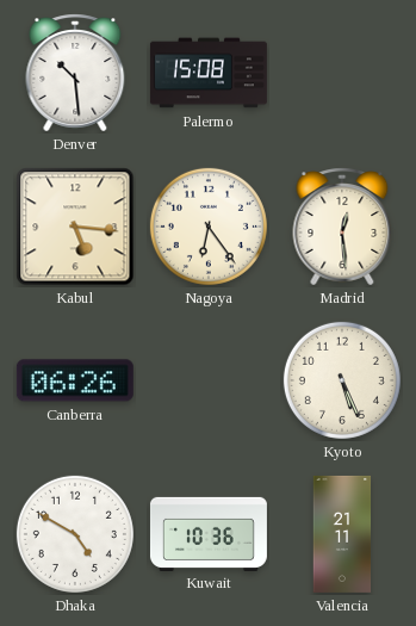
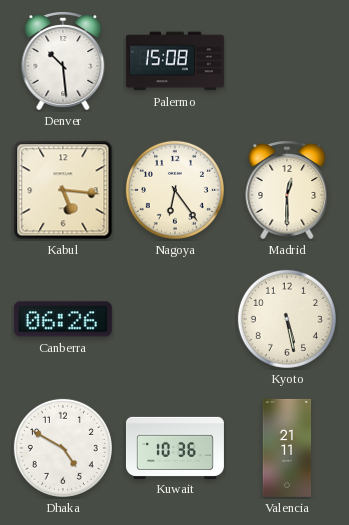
Madrid: 12:29 -> 12:30
Kyoto: 5:26 -> 5:28
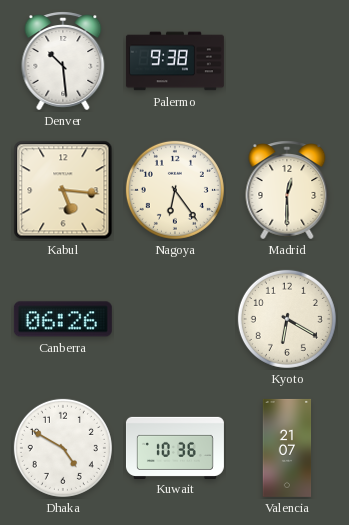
Palermo: 15:08 -> 9:38
Kyoto: 5:28 -> 6:20
Valencia: 21:11 -> 21:07
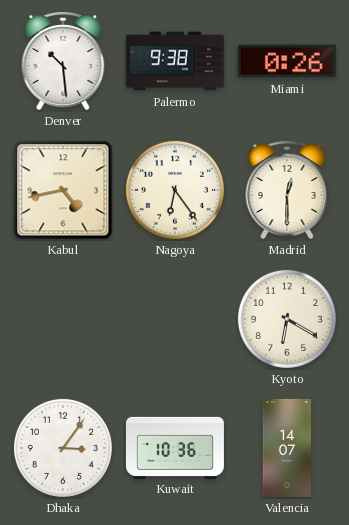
Miami: none -> 0:26
Kabul: 5:16 -> 4:43
Canberra: 06:26 -> none
Dhaka: 4:50 -> 3:06
Valencia: 21:07 -> 14:07
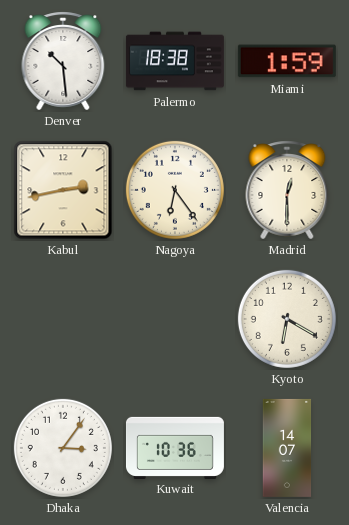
Palermo: 9:38 -> 18:38
Miami: 0:26 -> 1:59
Kabul: 4:43 -> 2:43
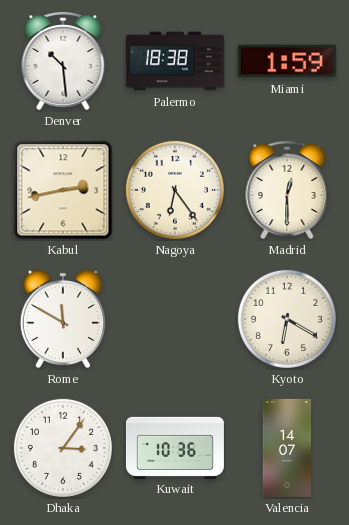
Rome: none -> 11:50
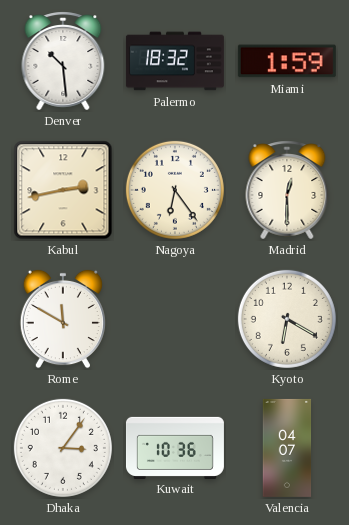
Palermo: 18:38 -> 18:32
Valencia: 14:07 -> 04:07
